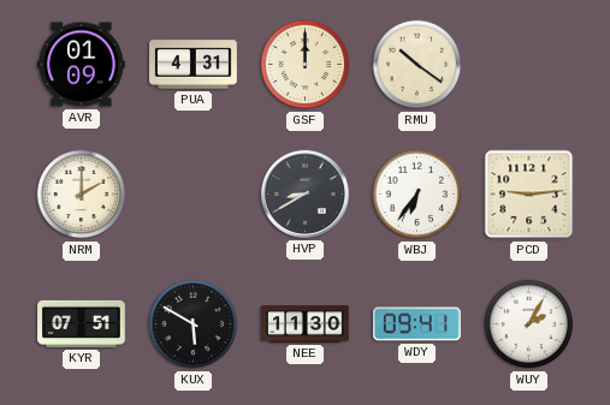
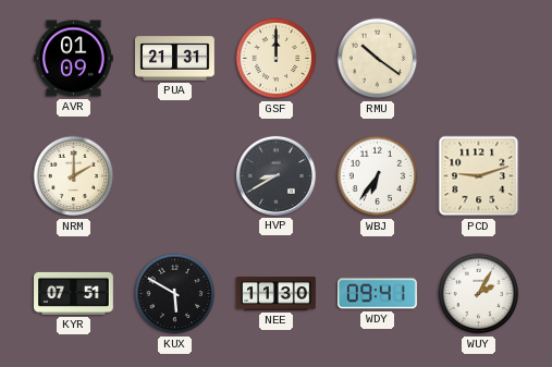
PUA: 4:31 -> 21:31
PCD: 9:14 -> 9:12
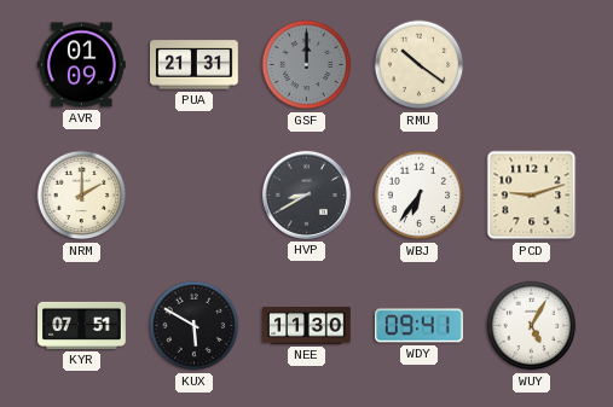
GSF dial: cream -> grey
WUY: 2:05 -> 5:05
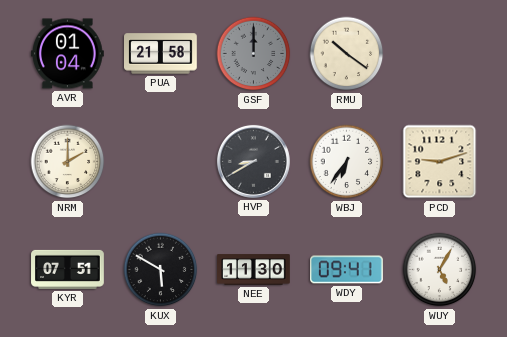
AVR: 01:09 -> 01:04
PUA: 21:31 -> 21:58
